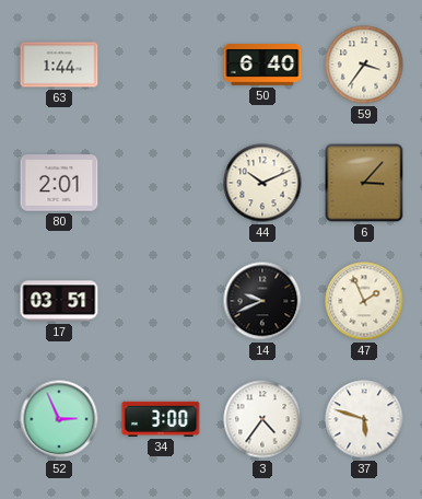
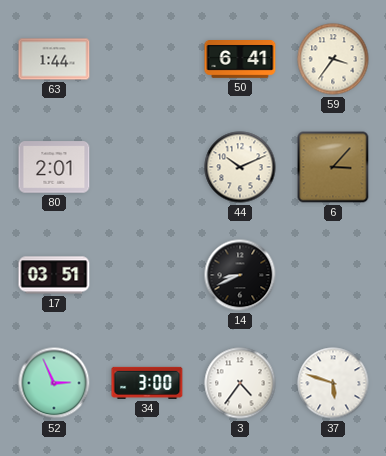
50: 6:40 -> 6:41
14: 9:41 -> 8:41
47: 1:56 -> none
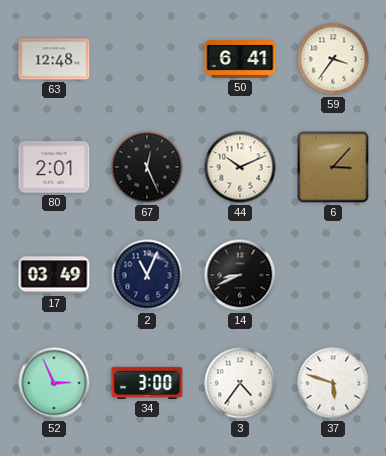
63: 1:44 -> 12:48
67: none -> 12:26
17: 03:51 -> 03:49
2: none -> 11:04
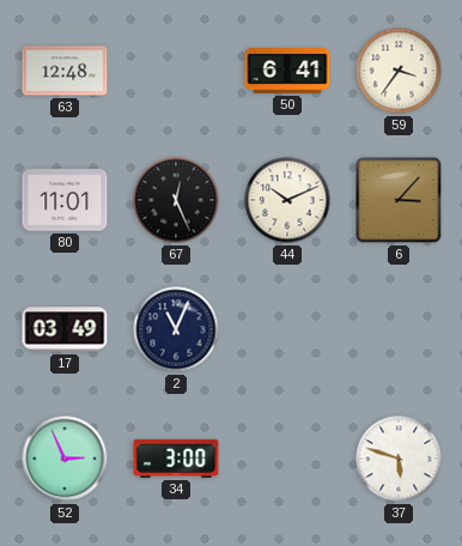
80: 2:01 -> 11:01
14: 8:41 -> none
3: 4:36 -> none
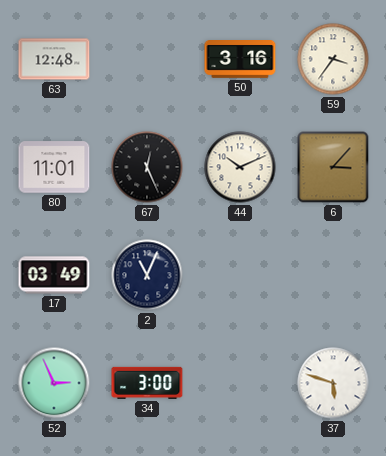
50: 6:41 -> 3:16
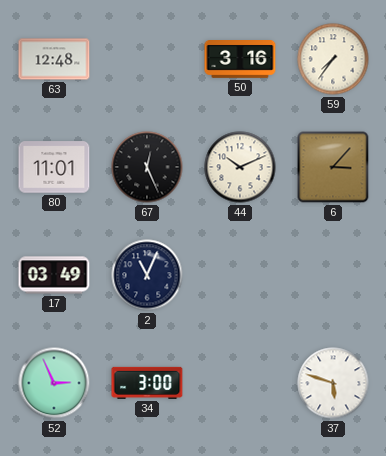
59: 3:36 -> 7:36
